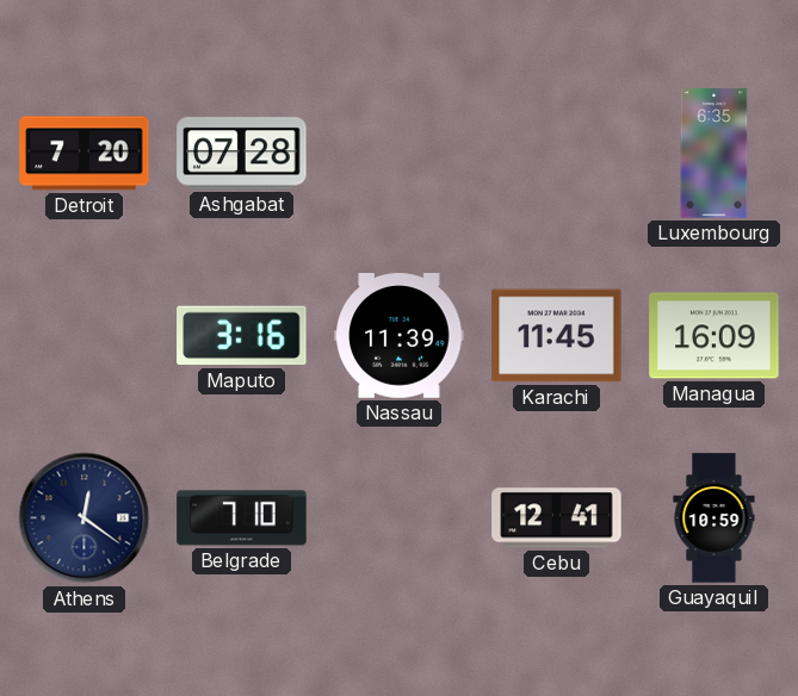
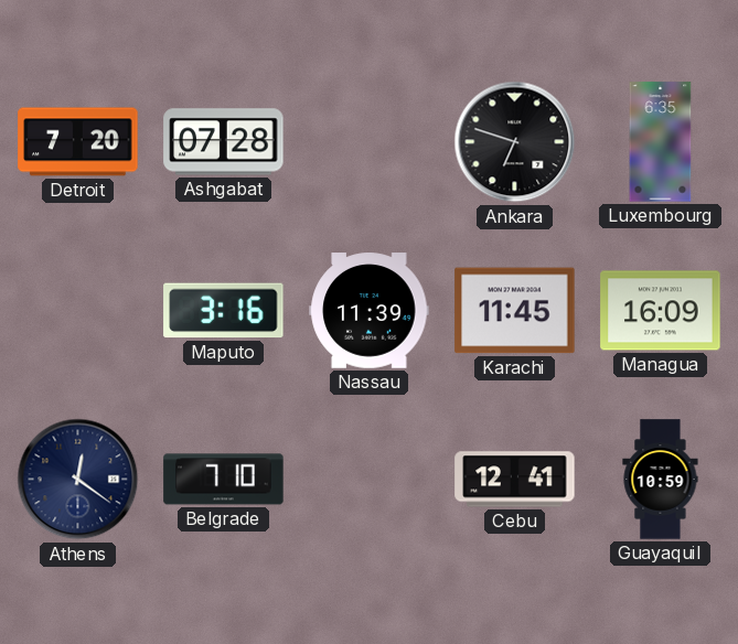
Ankara: none -> 6:48
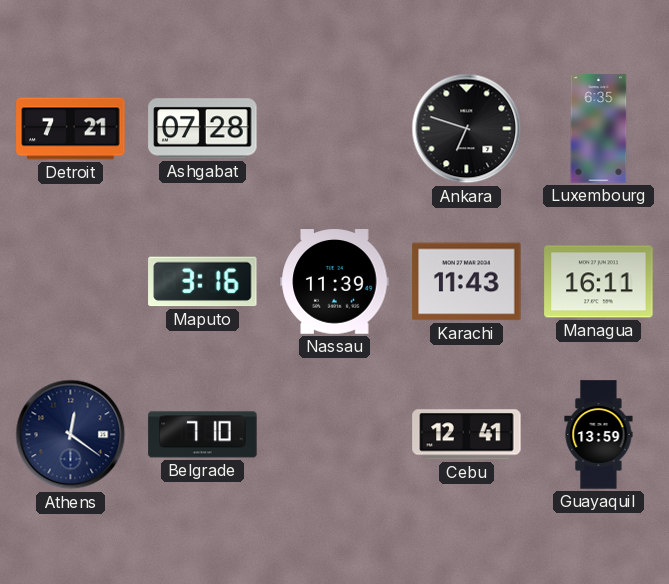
Detroit: 7:20 -> 7:21
Karachi: 11:45 -> 11:43
Managua: 16:09 -> 16:11
Guayaquil: 10:59 -> 13:59
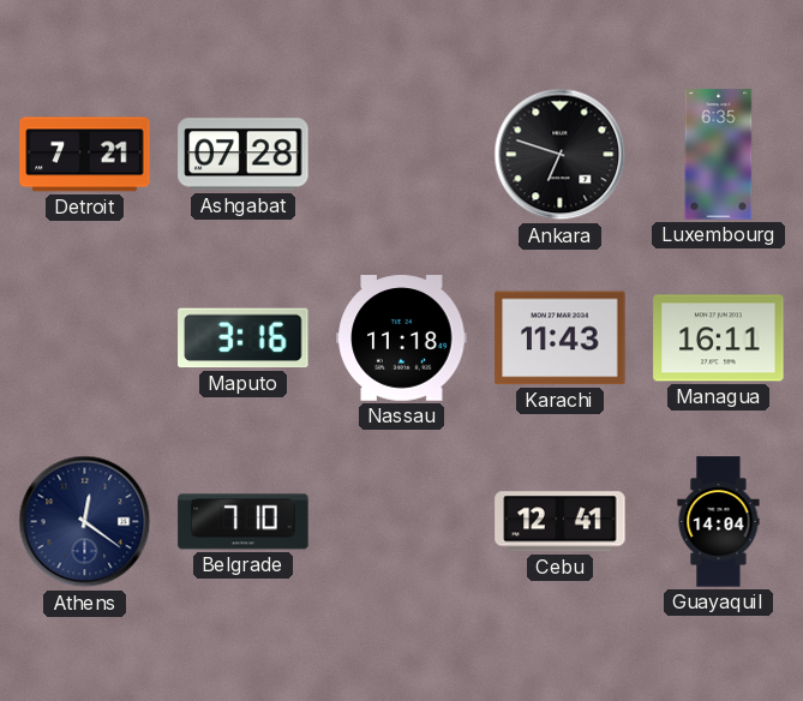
Nassau: 11:39 -> 11:18
Guayaquil: 13:59 -> 14:04
